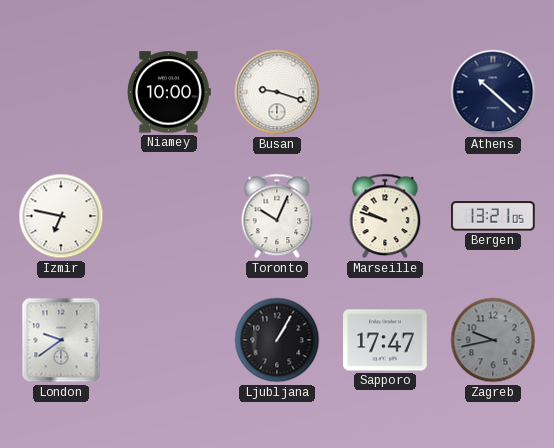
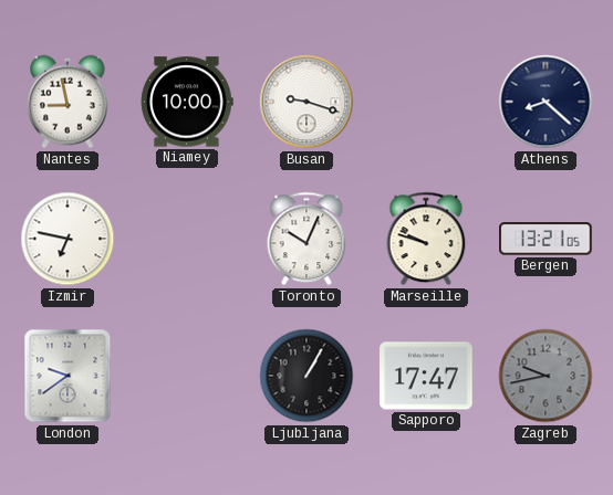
Nantes: none -> 8:58
Athens: 10:22 -> 8:22
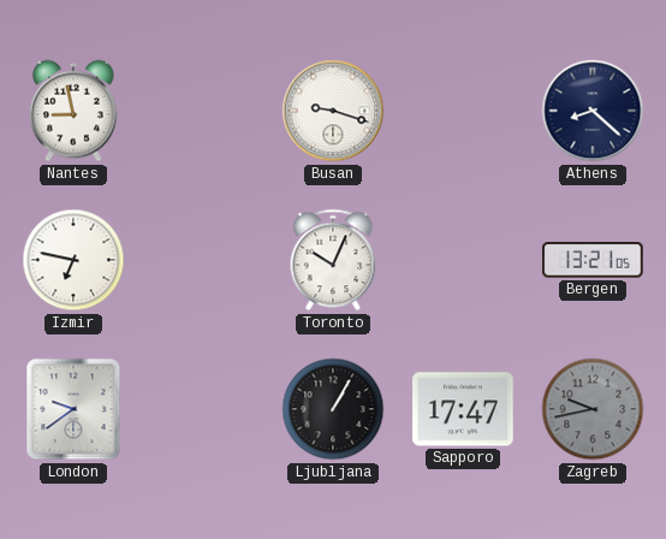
Niamey: 10:00 -> none
Marseille: 9:48 -> none
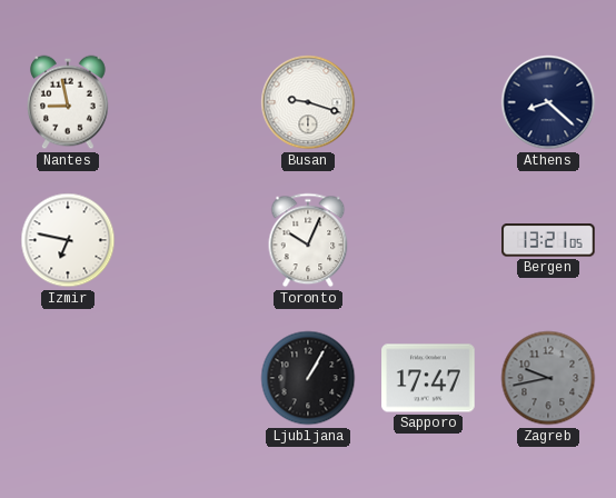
London: 9:39 -> none
